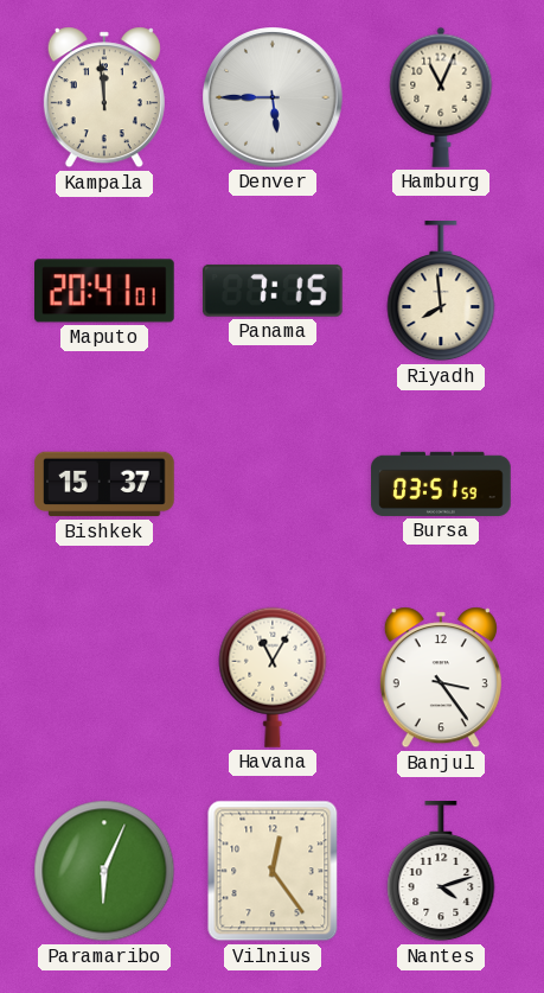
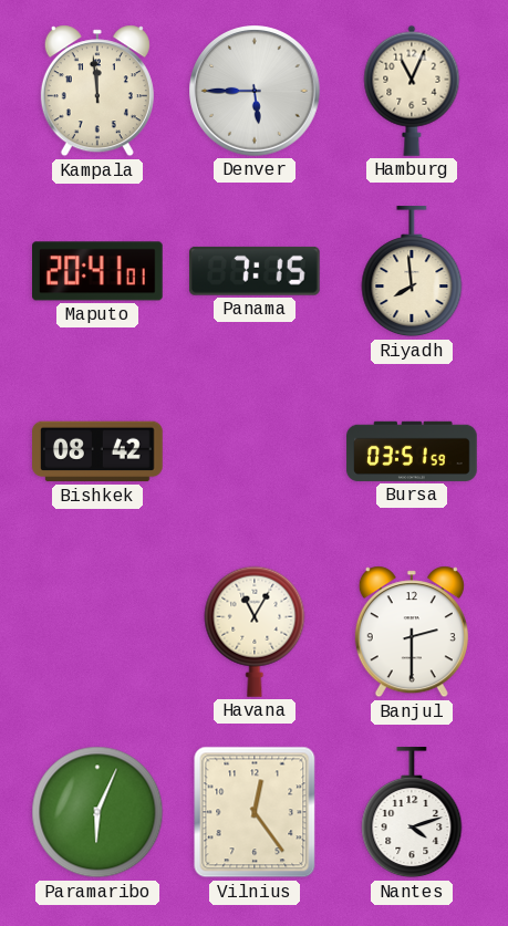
Bishkek: 15:37 -> 08:42
Banjul: 3:24 -> 2:30
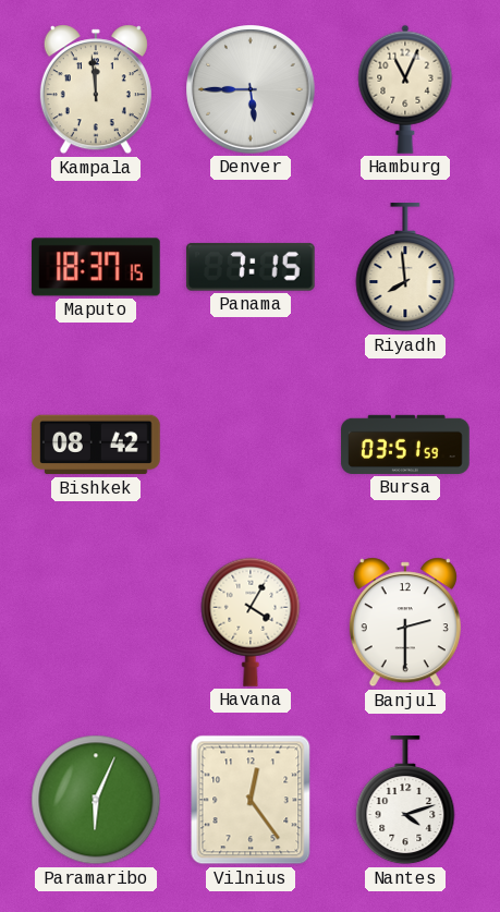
Maputo: 20:41 -> 18:37
Havana: 11:05 -> 4:05
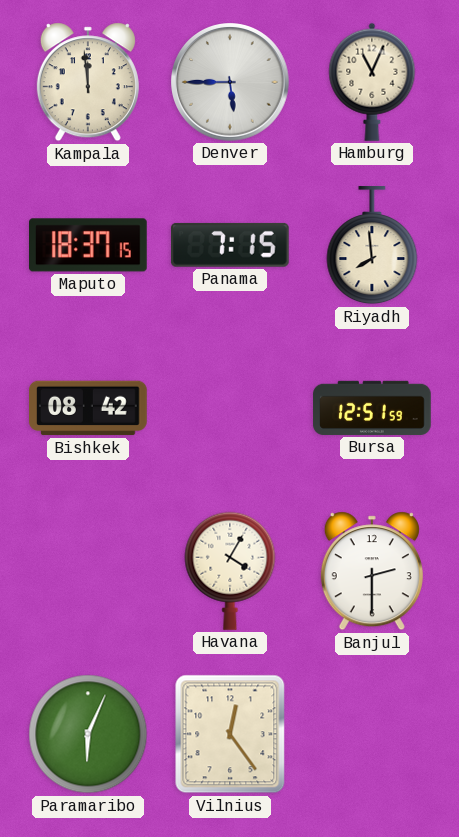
Bursa: 03:51 -> 12:51
Nantes: 4:12 -> none
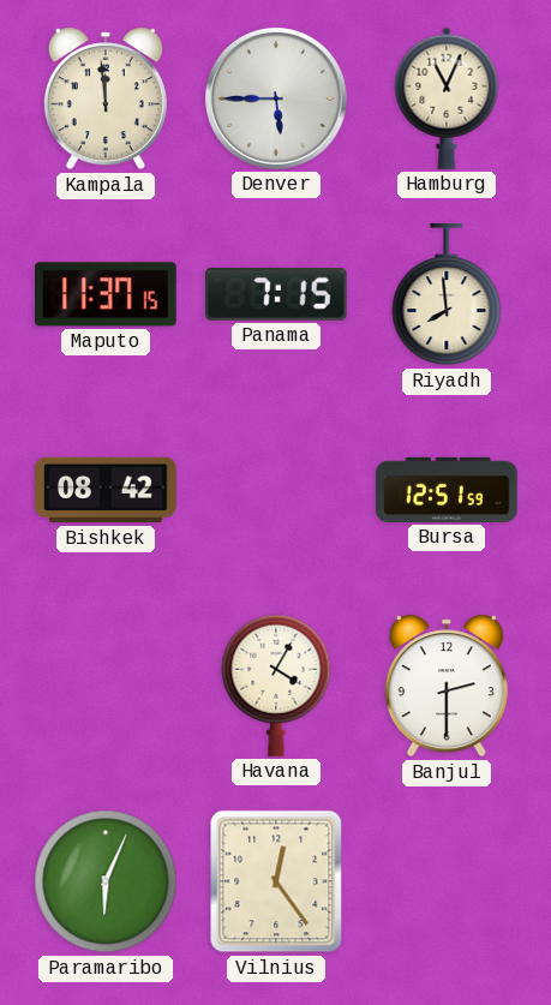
Maputo: 18:37 -> 11:37
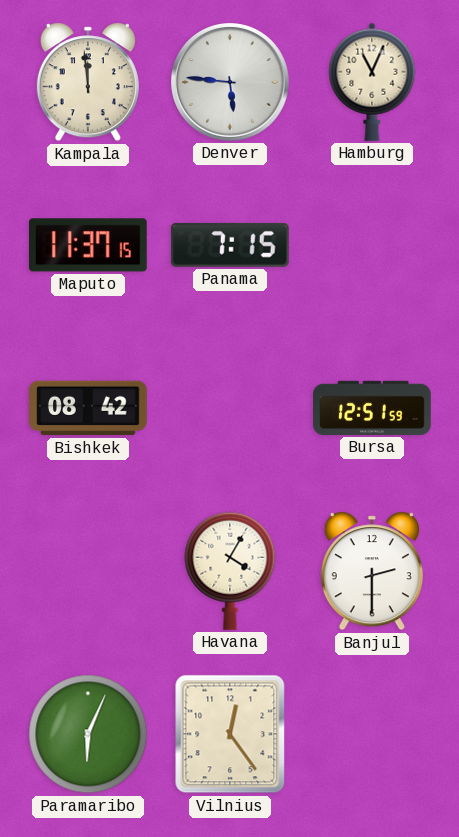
Denver: 5:45 -> 5:46
Riyadh: 7:59 -> none
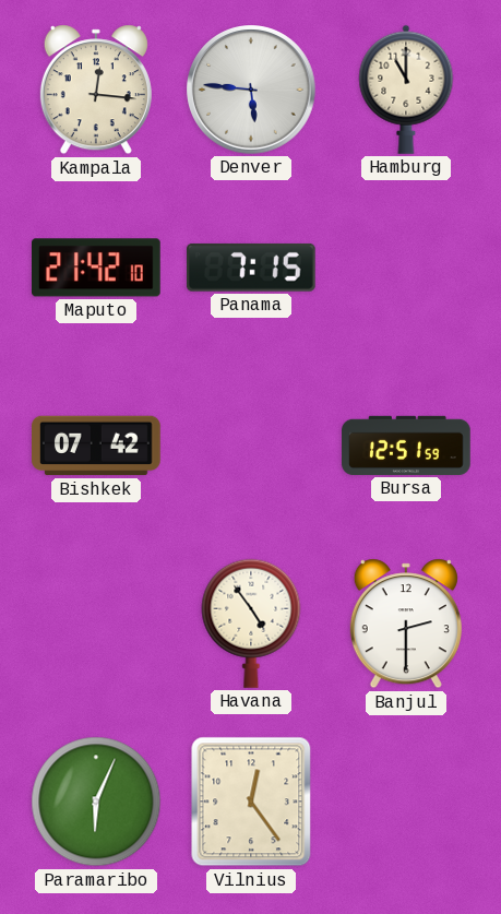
Kampala: 11:59 -> 12:16
Hamburg: 11:04 -> 11:00
Maputo: 11:37 -> 21:42
Bishkek: 08:42 -> 07:42
Havana: 4:05 -> 4:54
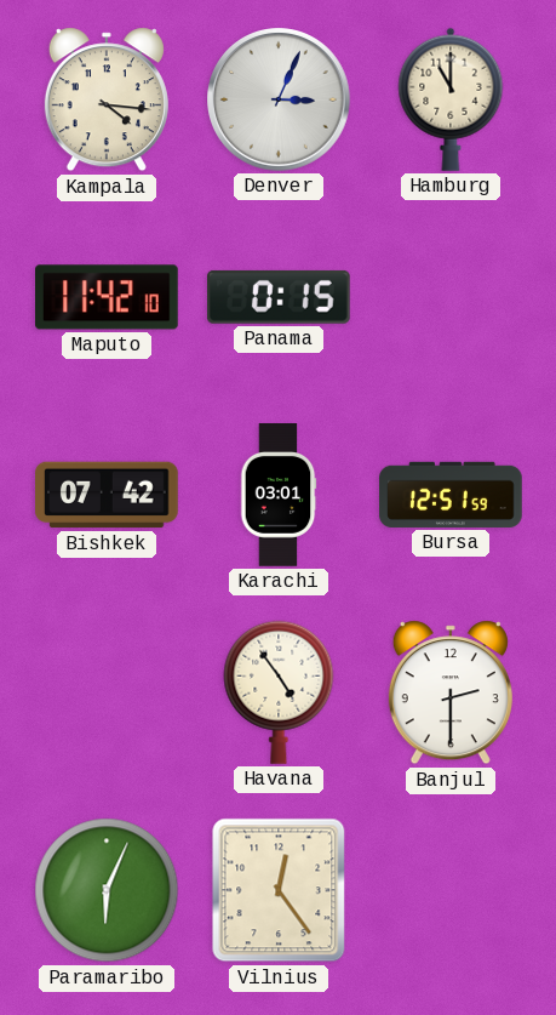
Kampala: 12:16 -> 4:16
Denver: 5:46 -> 3:04
Maputo: 21:42 -> 11:42
Panama: 7:15 -> 0:15
Karachi: none -> 03:01
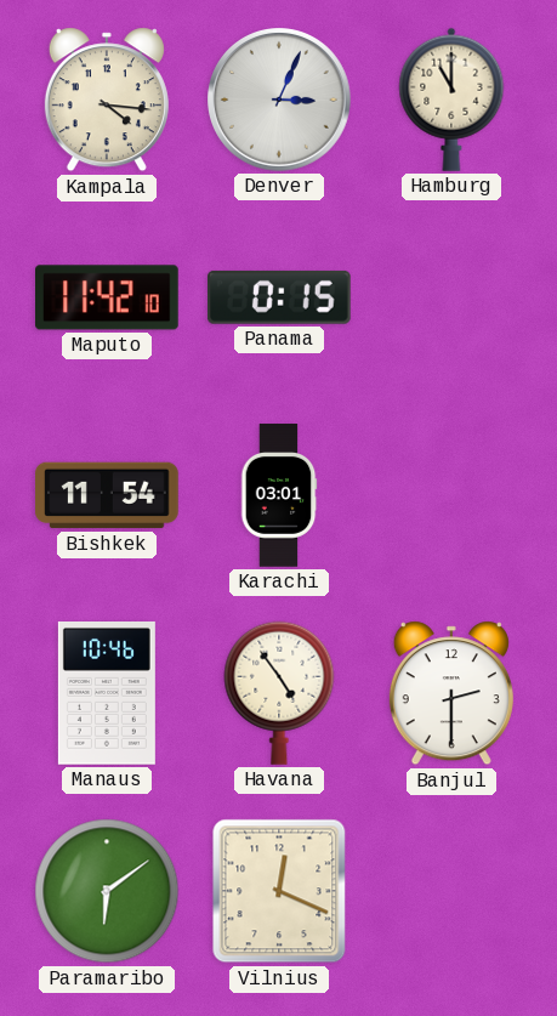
Bishkek: 07:42 -> 11:54
Bursa: 12:51 -> none
Manaus: none -> 10:46
Paramaribo: 6:04 -> 6:09
Vilnius: 12:24 -> 12:19
